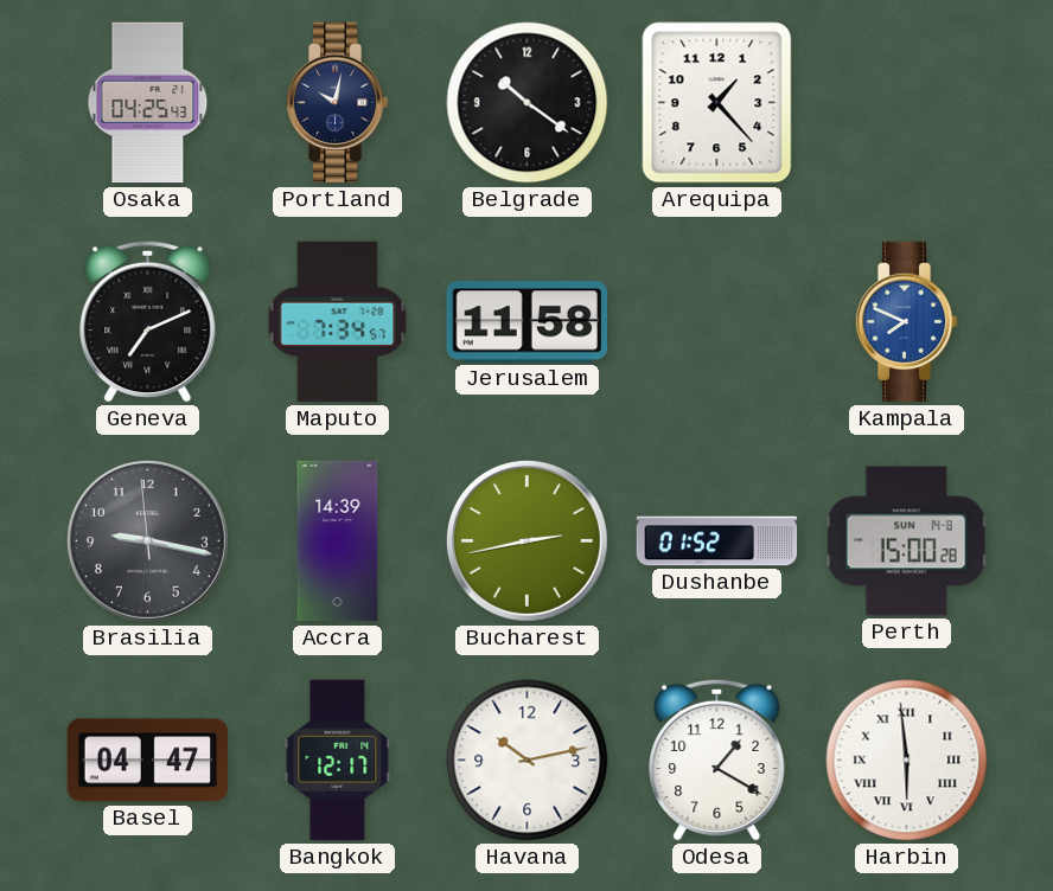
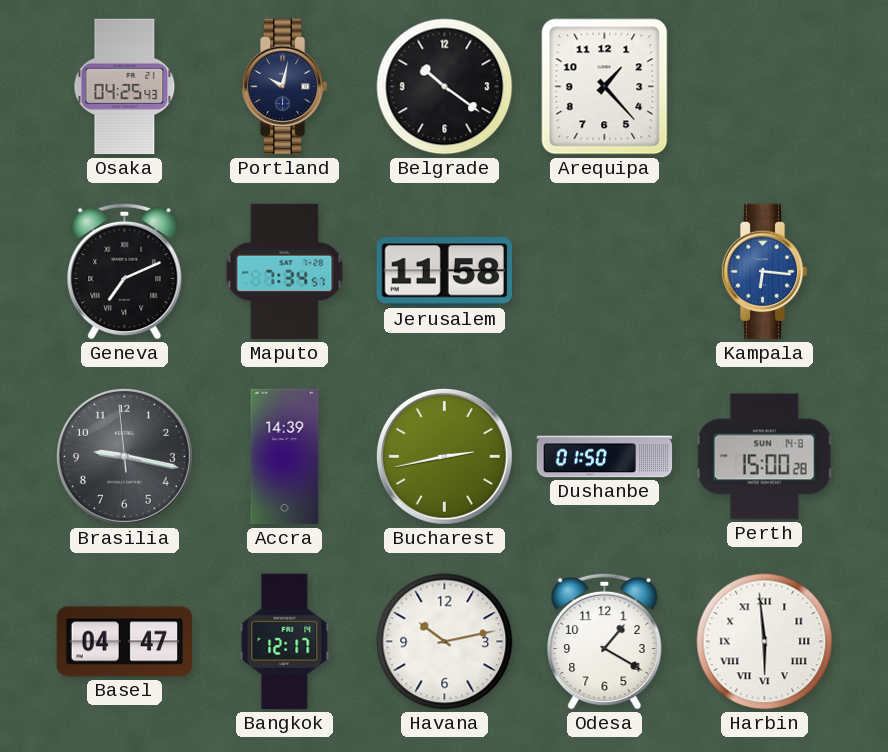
Kampala: 7:49 -> 6:16
Dushanbe: 01:52 -> 01:50
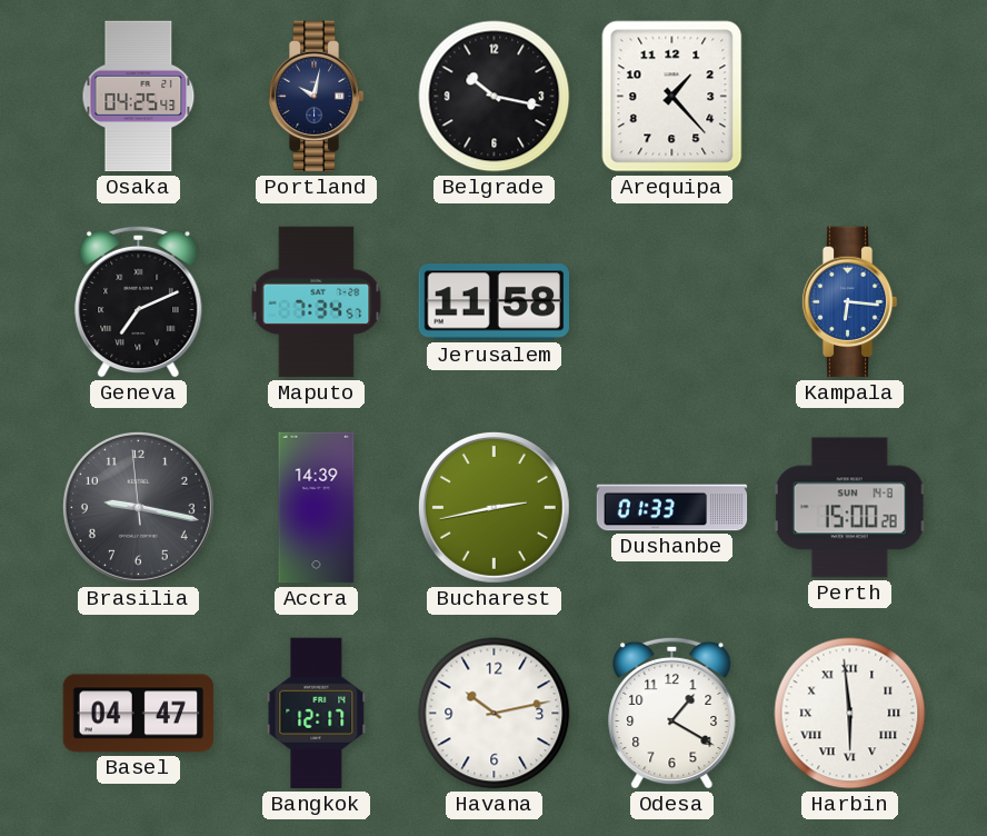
Belgrade: 10:21 -> 10:17
Dushanbe: 01:50 -> 01:33
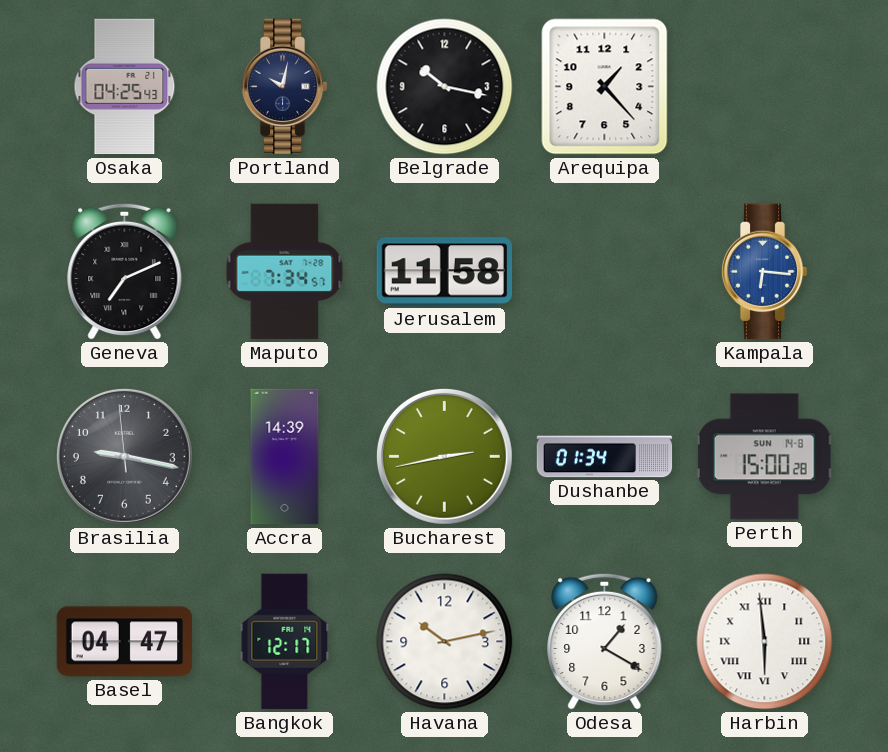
Dushanbe: 01:33 -> 01:34
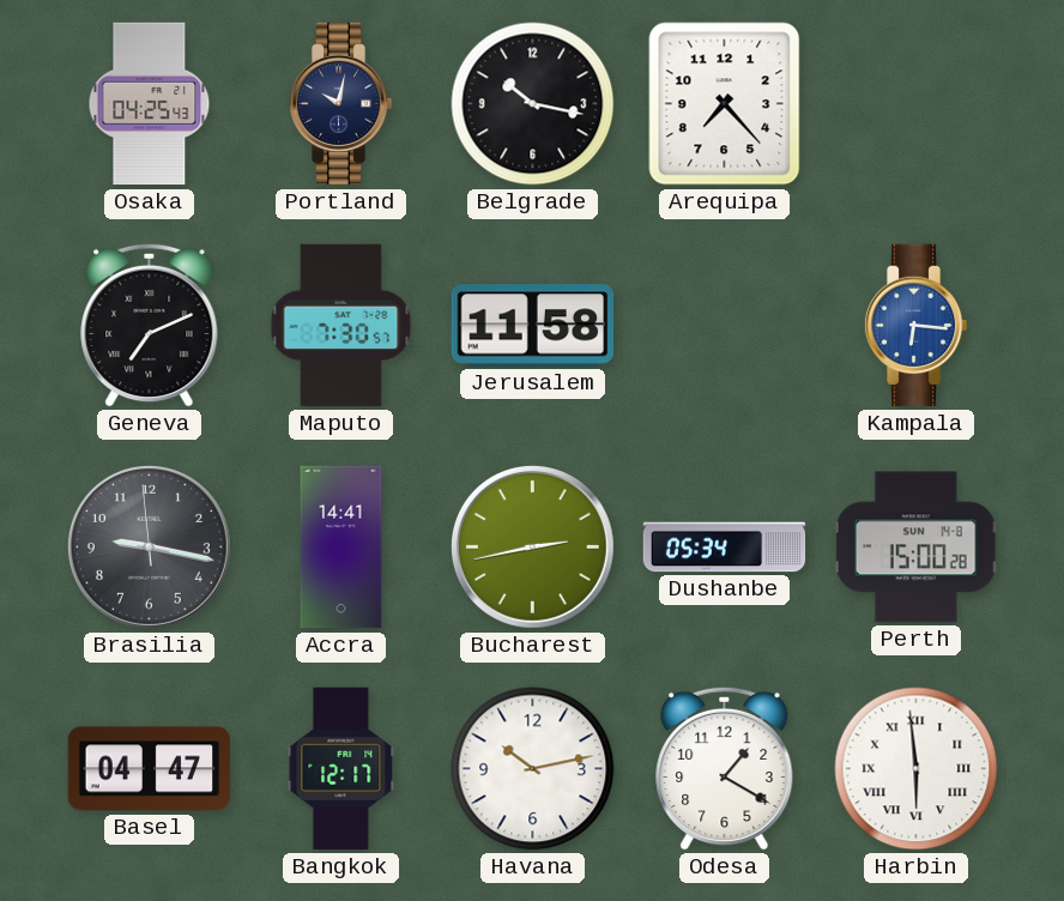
Arequipa: 1:23 -> 7:23
Maputo: 7:34 -> 7:30
Accra: 14:39 -> 14:41
Dushanbe: 01:34 -> 05:34
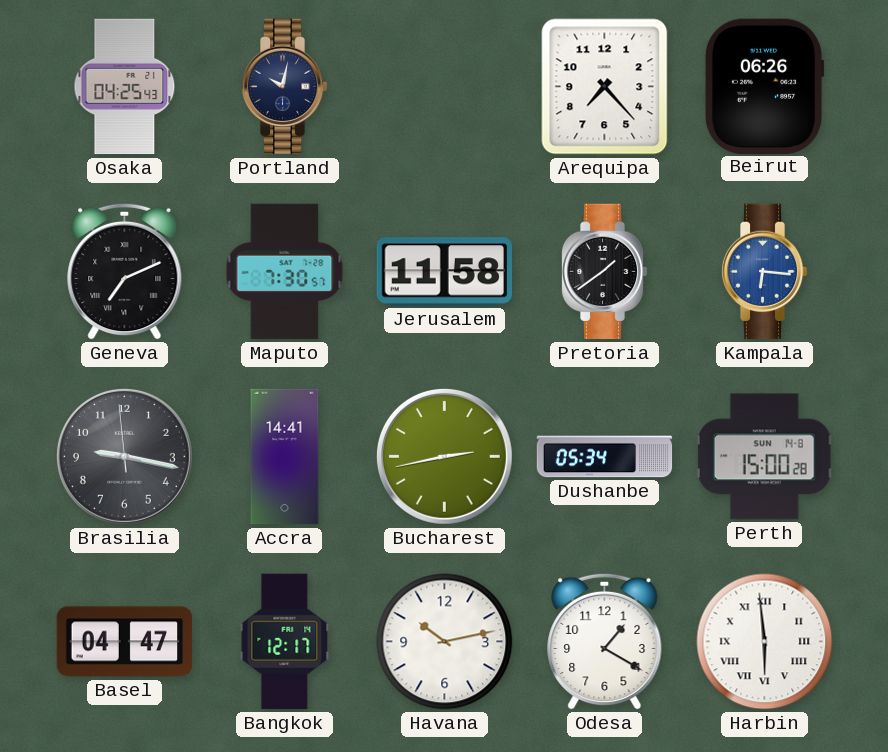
Belgrade: 10:17 -> none
Beirut: none -> 06:26
Pretoria: none -> 1:39
